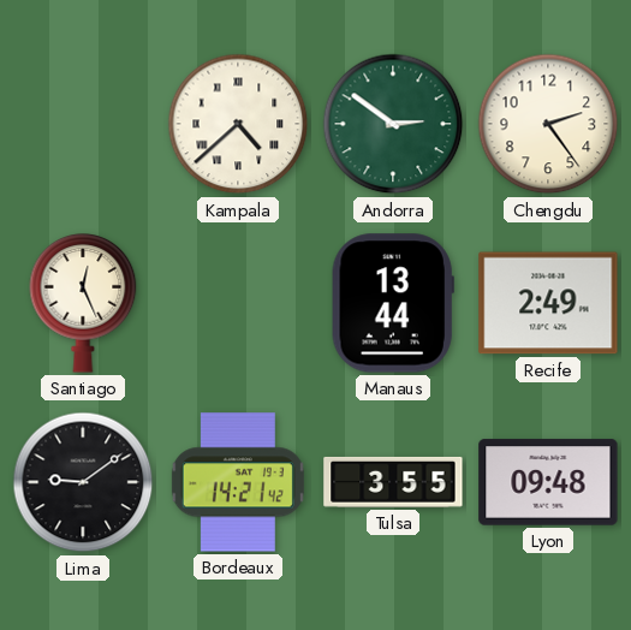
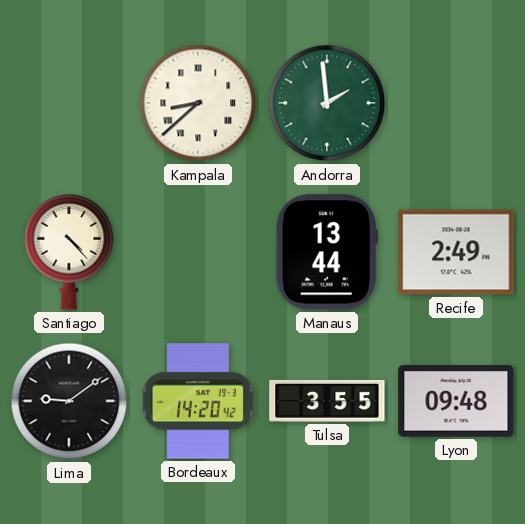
Kampala: 4:38 -> 8:38
Andorra: 2:51 -> 1:59
Chengdu: 2:24 -> none
Santiago: 12:26 -> 4:23
Bordeaux: 14:21 -> 14:20
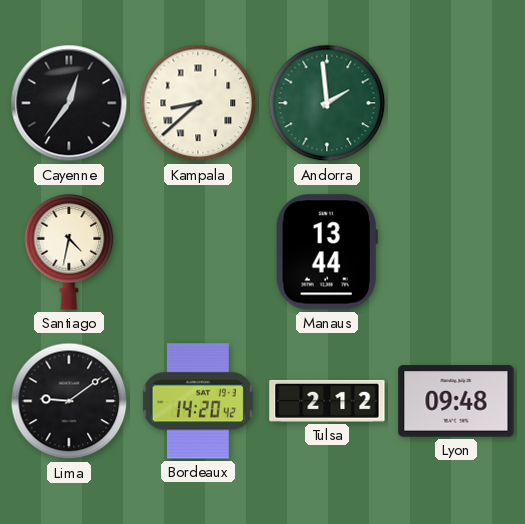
Cayenne: none -> 12:36
Santiago: 4:23 -> 4:32
Recife: 2:49 -> none
Tulsa: 3:55 -> 2:12
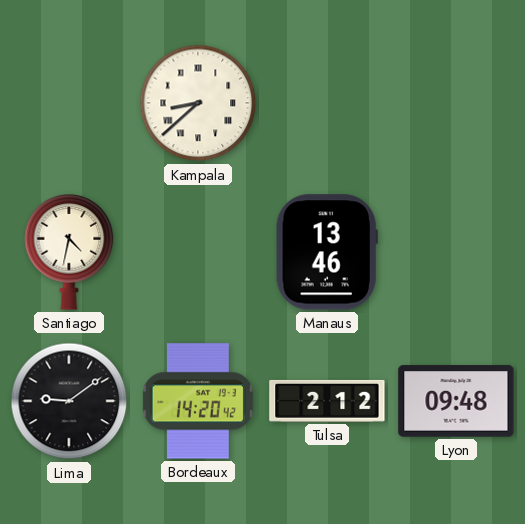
Cayenne: 12:36 -> none
Andorra: 1:59 -> none
Manaus: 13:44 -> 13:46
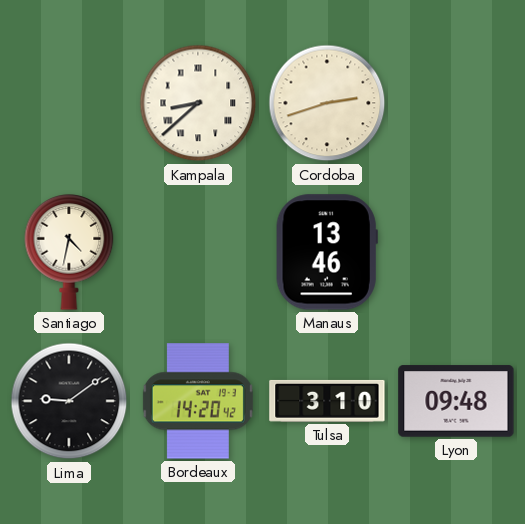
Cordoba: none -> 2:42
Tulsa: 2:12 -> 3:10
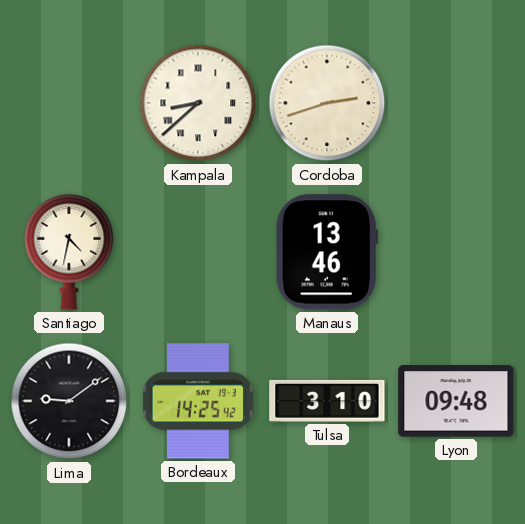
Bordeaux: 14:20 -> 14:25
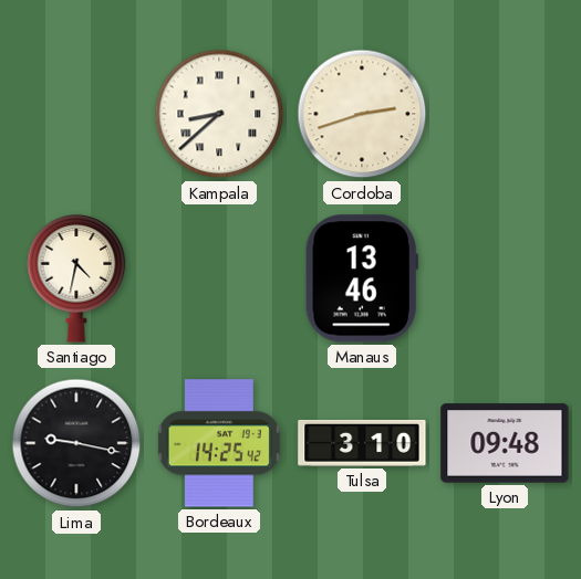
Lima: 9:09 -> 9:17
